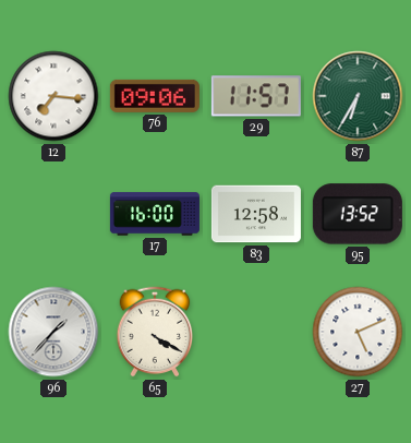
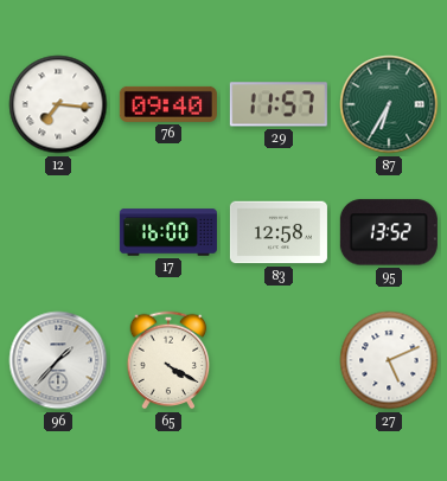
76: 09:06 -> 09:40
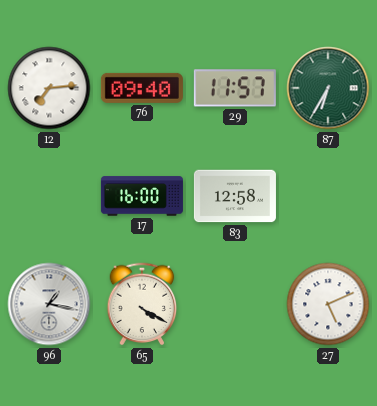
12: 7:16 -> 7:14
95: 13:52 -> none
96: 1:37 -> 1:17
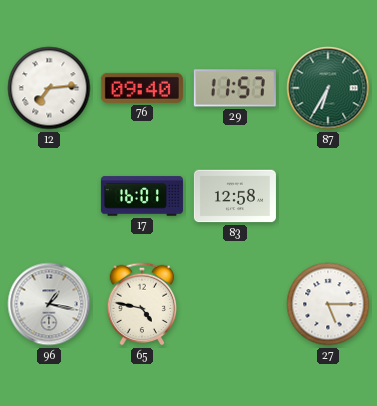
17: 16:00 -> 16:01
65: 4:20 -> 4:47
27: 5:11 -> 5:15
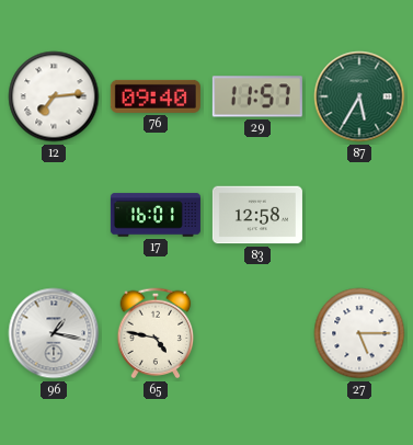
87: 6:35 -> 5:35
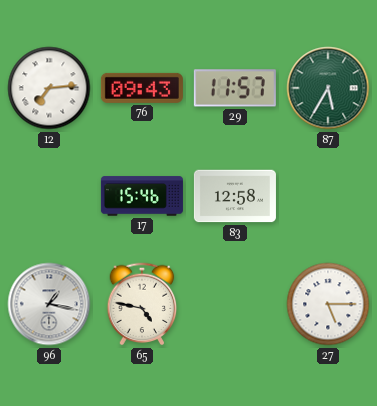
76: 09:40 -> 09:43
17: 16:01 -> 15:46
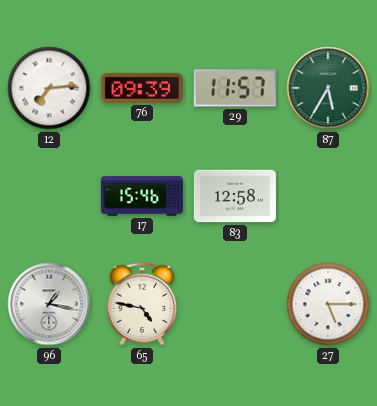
76: 09:43 -> 09:39
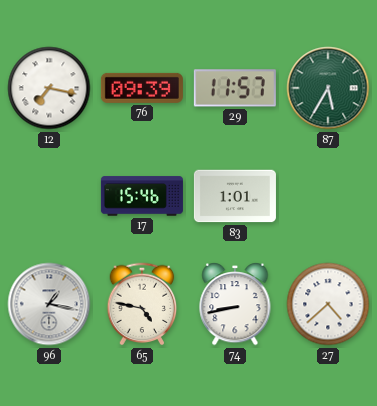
12: 7:14 -> 7:17
83: 12:58 -> 1:01
74: none -> 8:43
27: 5:15 -> 4:38
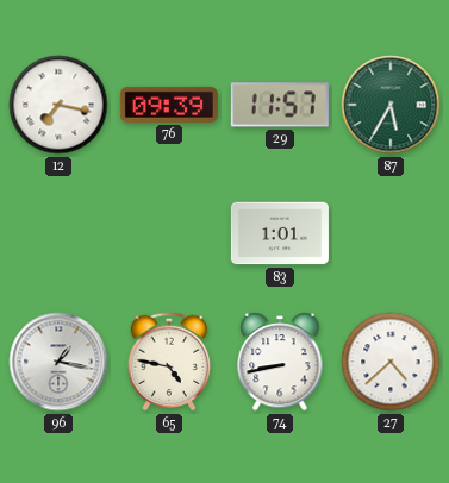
17: 15:46 -> none
